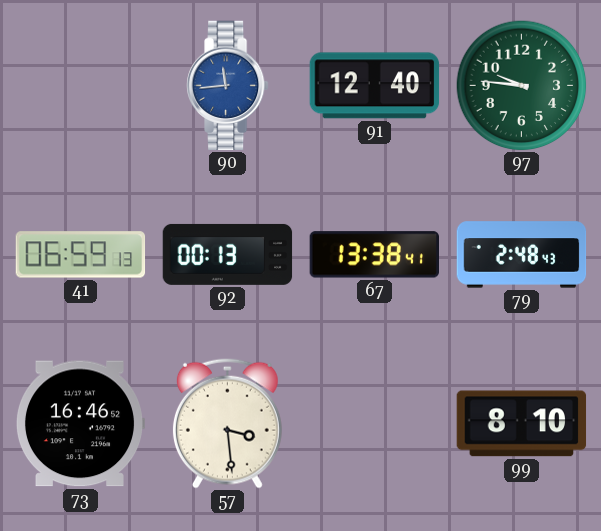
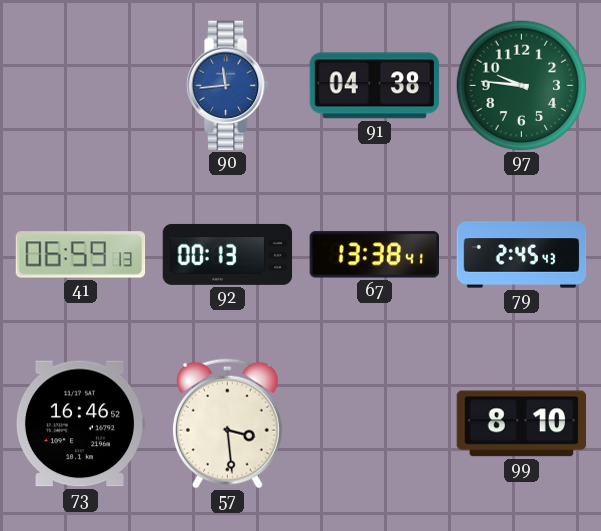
91: 12:40 -> 04:38
79: 2:48 -> 2:45
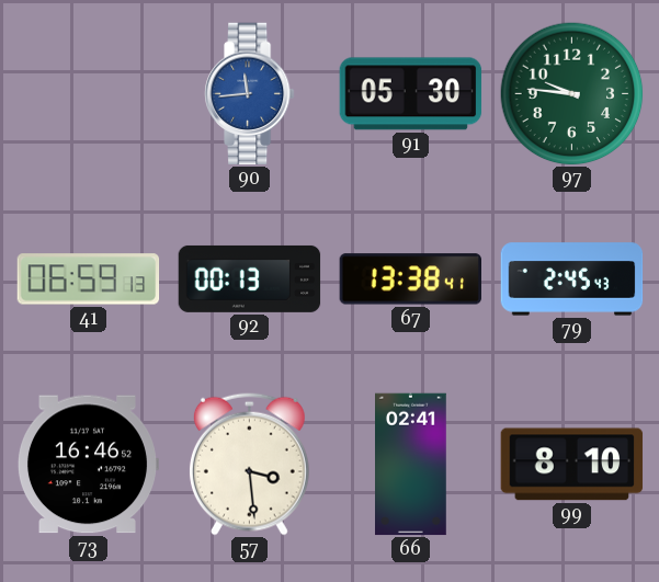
91: 04:38 -> 05:30
66: none -> 02:41
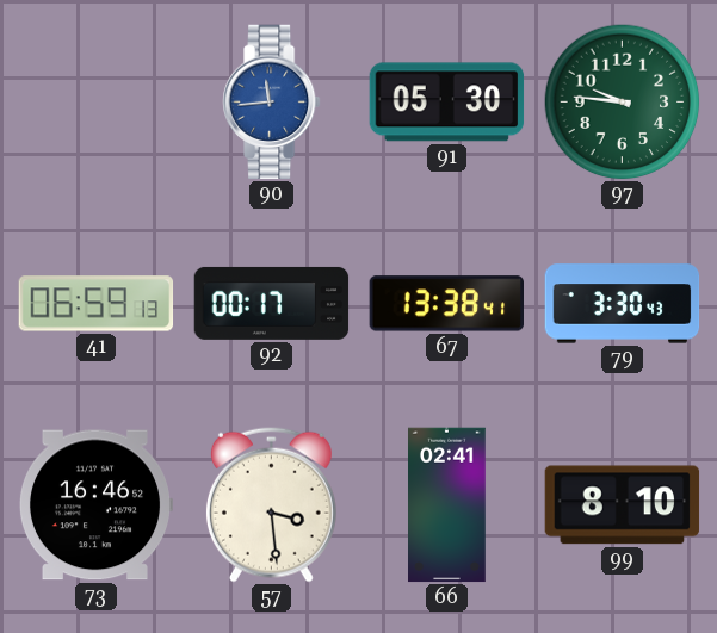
92: 00:13 -> 00:17
79: 2:45 -> 3:30
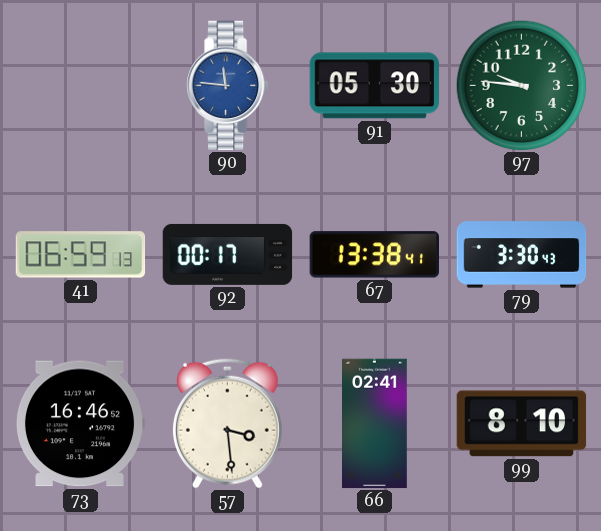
90: 11:44 -> 11:46
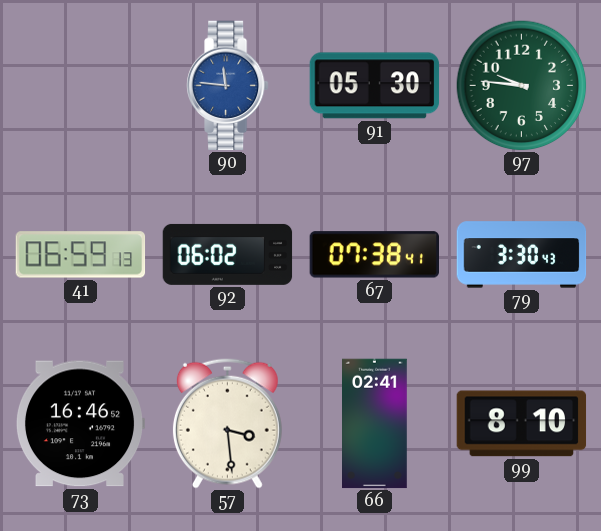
92: 00:17 -> 06:02
67: 13:38 -> 07:38
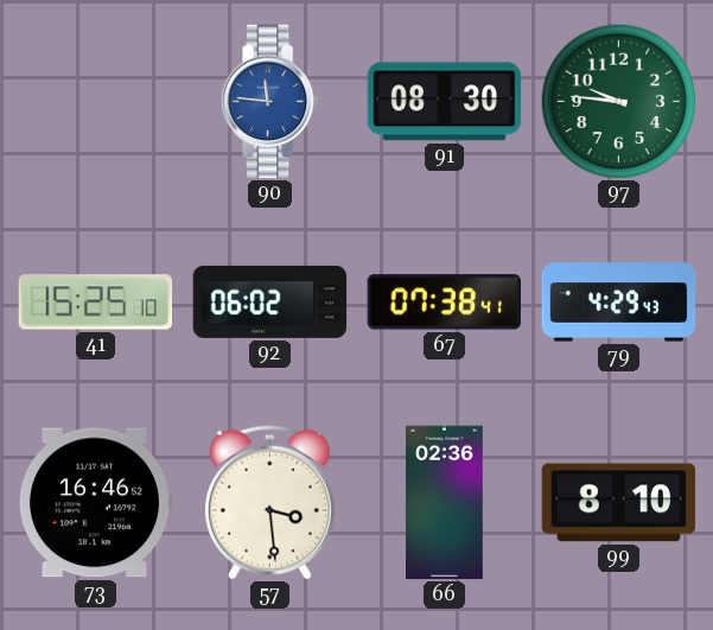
91: 05:30 -> 08:30
41: 06:59 -> 15:25
79: 3:30 -> 4:29
66: 02:41 -> 02:36
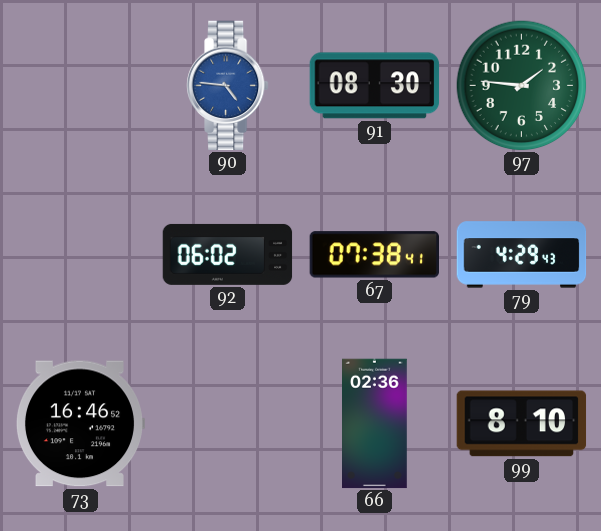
90: 11:46 -> 4:46
97: 9:46 -> 1:46
41: 15:25 -> none
57: 3:29 -> none
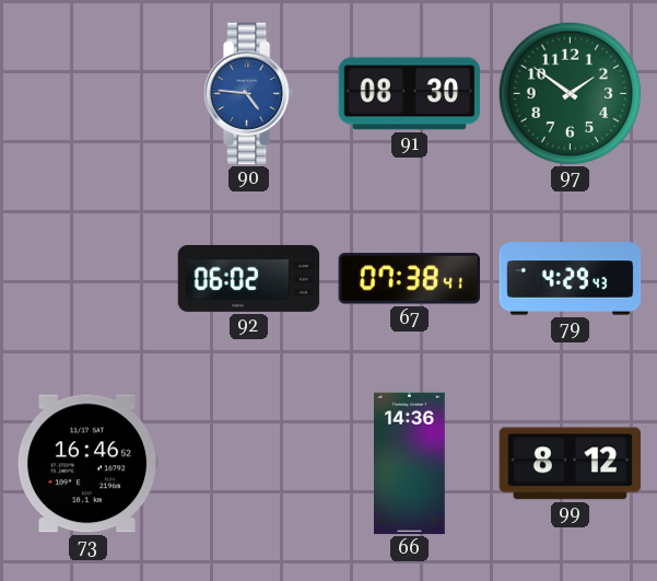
97: 1:46 -> 1:51
66: 02:36 -> 14:36
99: 8:10 -> 8:12
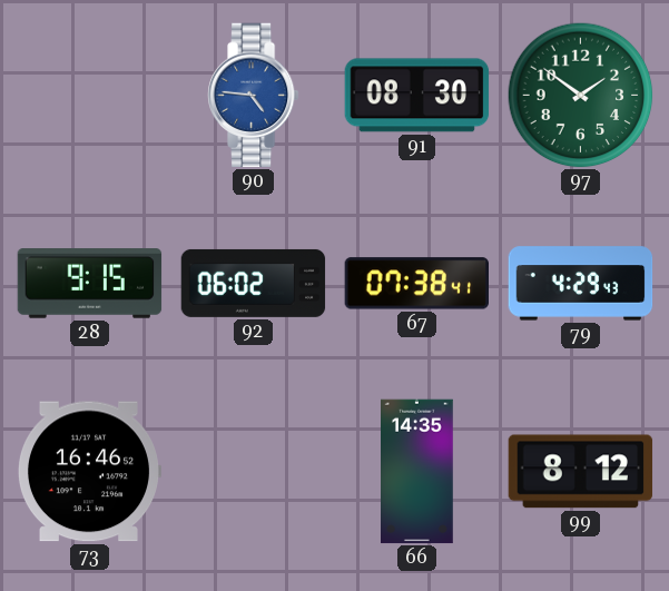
28: none -> 9:15
66: 14:36 -> 14:35
